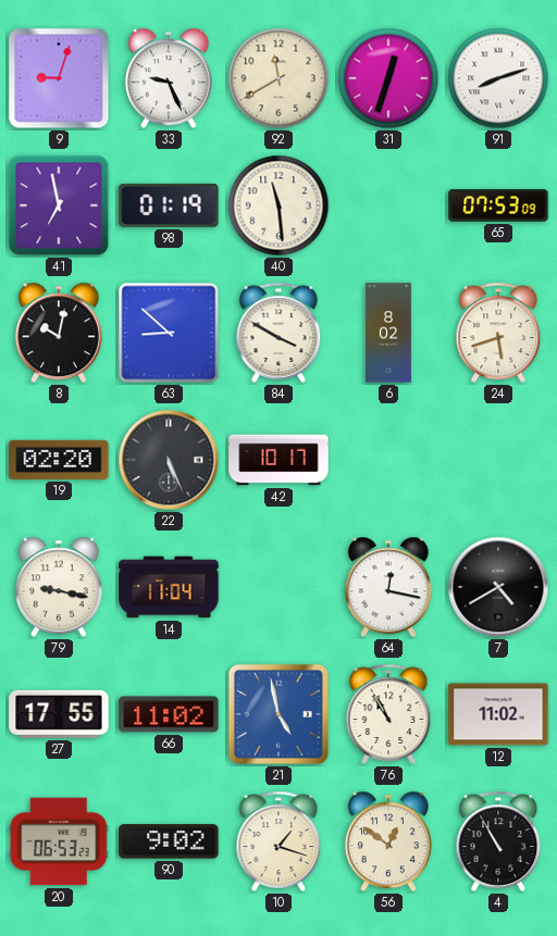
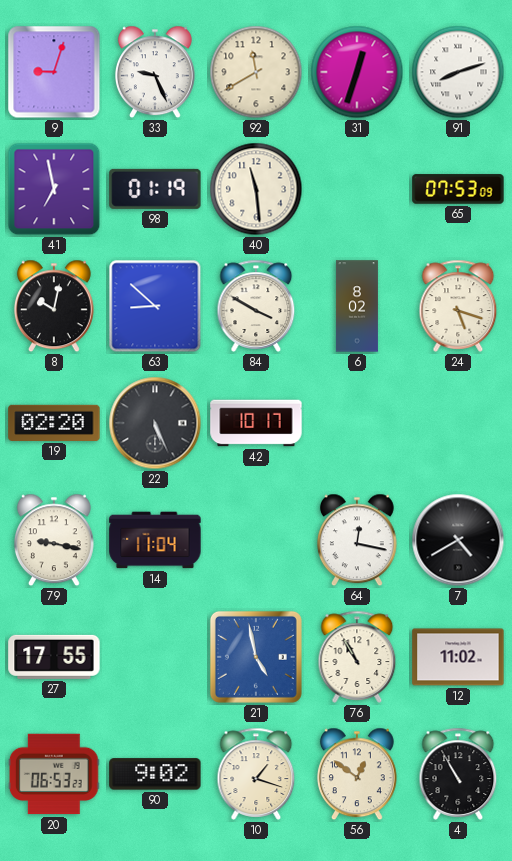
24: 5:42 -> 5:18
66: 11:02 -> none
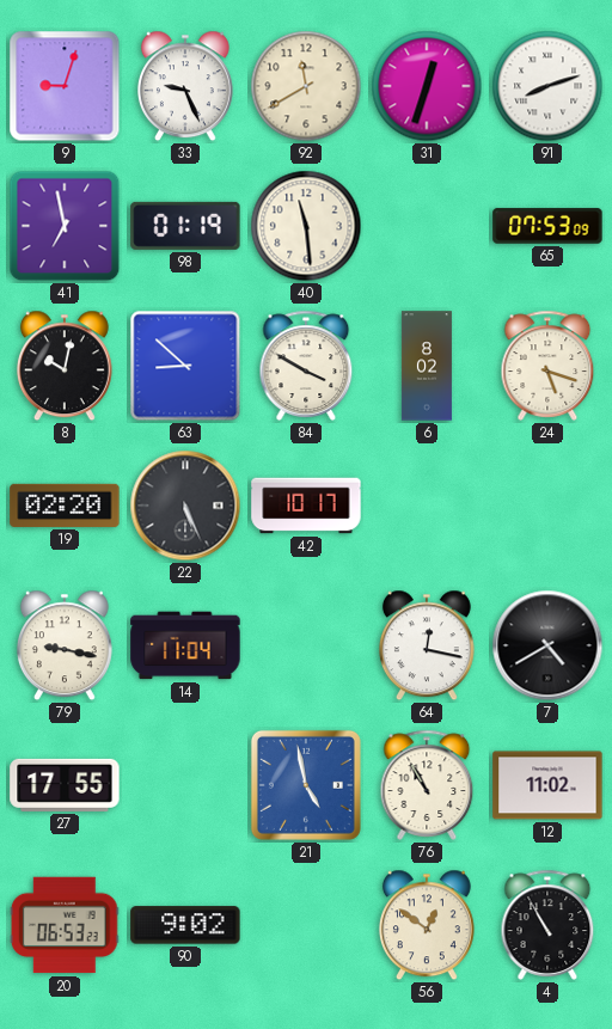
10: 1:18 -> none
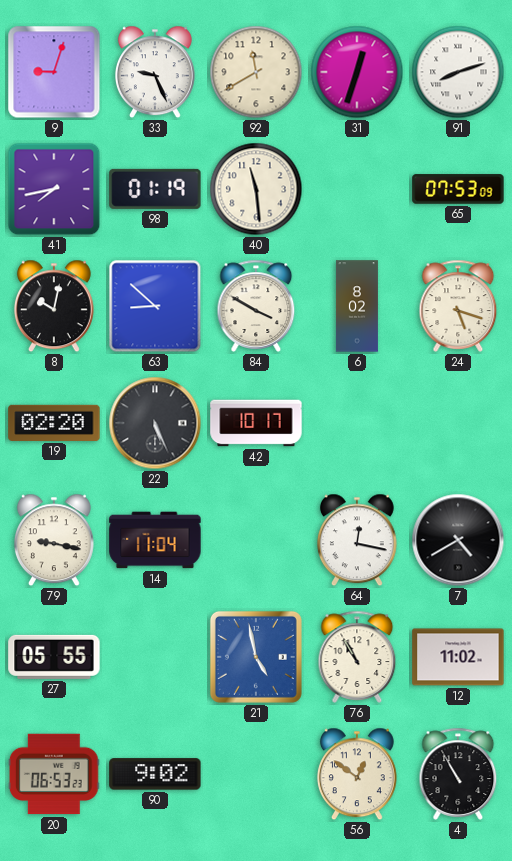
41: 6:58 -> 7:43
27: 17:55 -> 05:55
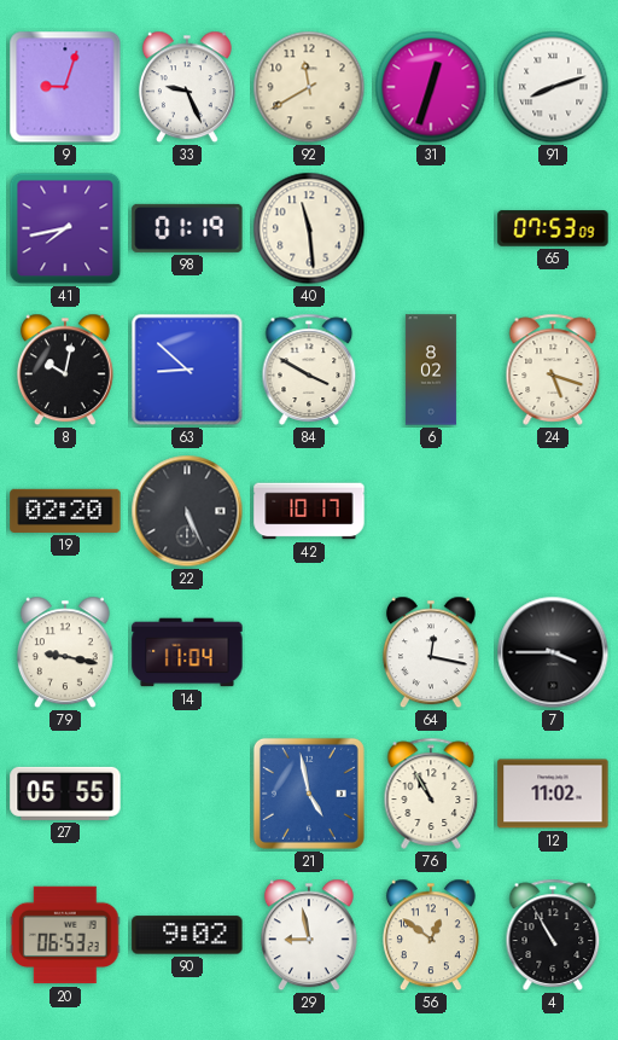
7: 4:40 -> 3:45
29: none -> 8:58
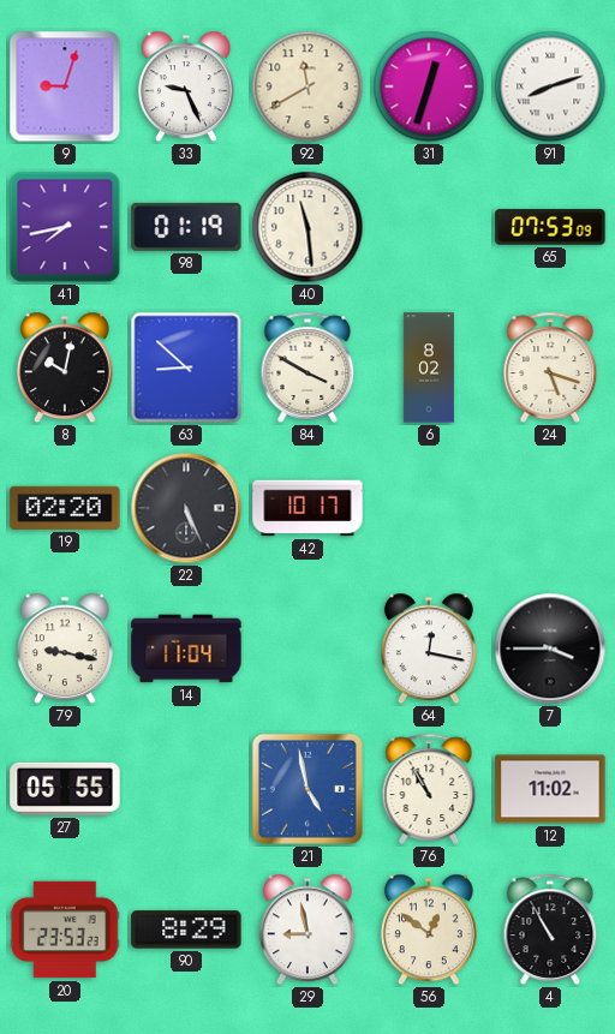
20: 06:53 -> 23:53
90: 9:02 -> 8:29
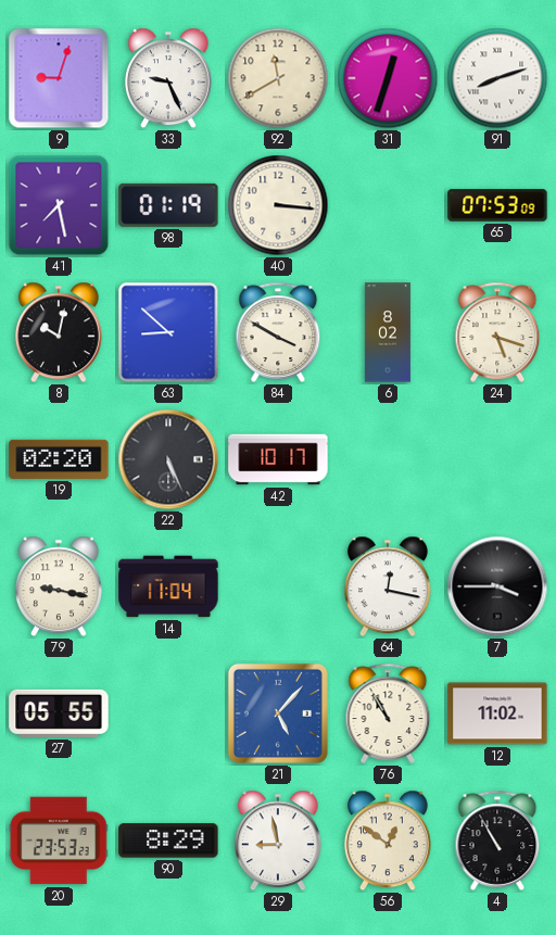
41: 7:43 -> 7:28
40: 11:29 -> 3:16
21: 4:58 -> 5:07
